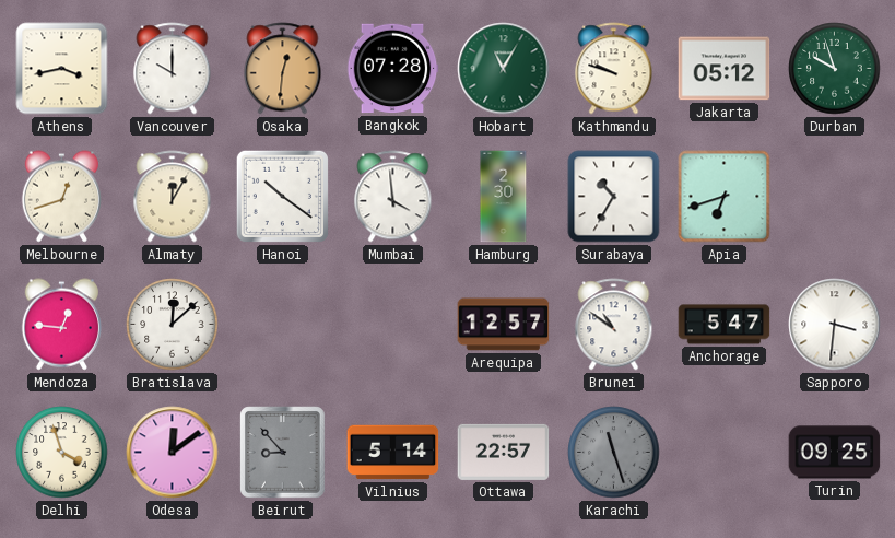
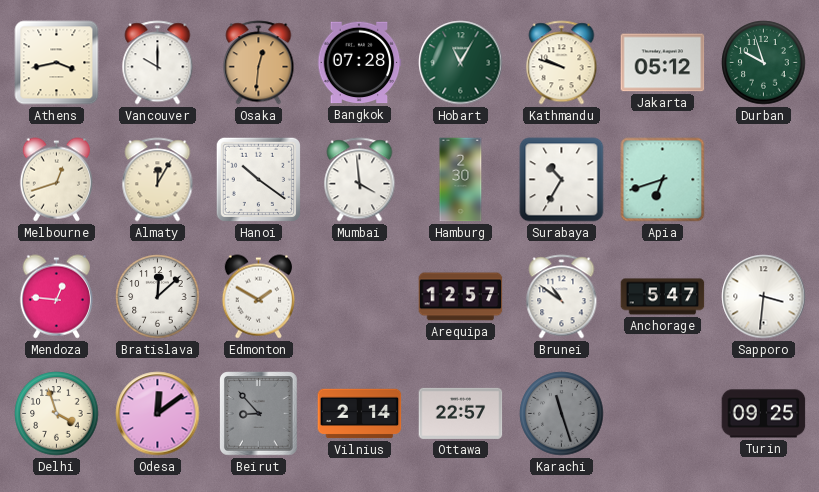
Edmonton: none -> 1:50
Vilnius: 5:14 -> 2:14
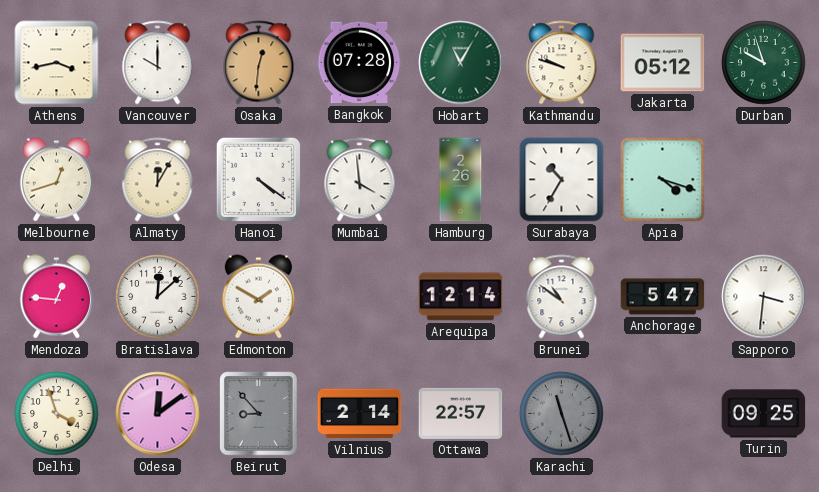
Hanoi: 10:21 -> 4:21
Hamburg: 2:30 -> 2:26
Apia: 6:42 -> 4:18
Arequipa: 12:57 -> 12:14
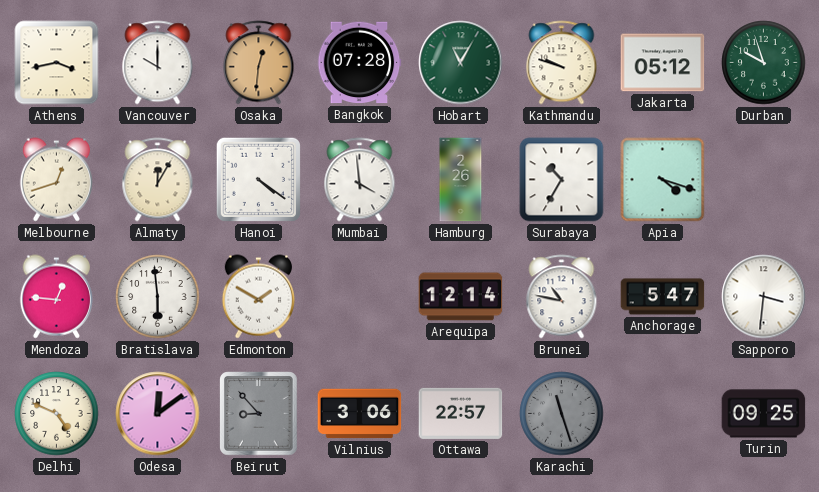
Bratislava: 12:08 -> 5:59
Brunei: 10:51 -> 10:47
Delhi: 3:57 -> 4:49
Vilnius: 2:14 -> 3:06
